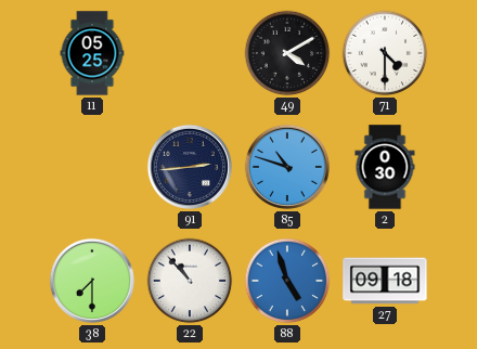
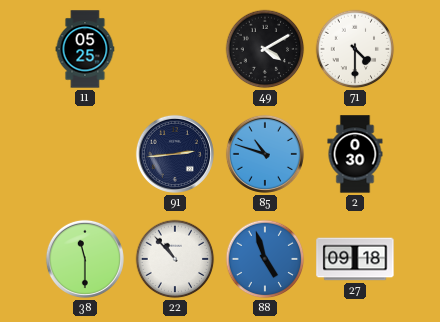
38: 7:30 -> 11:30
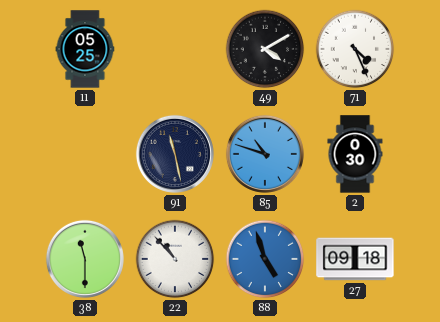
71: 4:30 -> 4:26
91: 2:44 -> 11:28
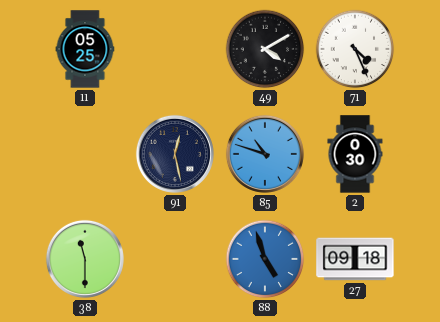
91: 11:28 -> 12:28
22: 10:53 -> none
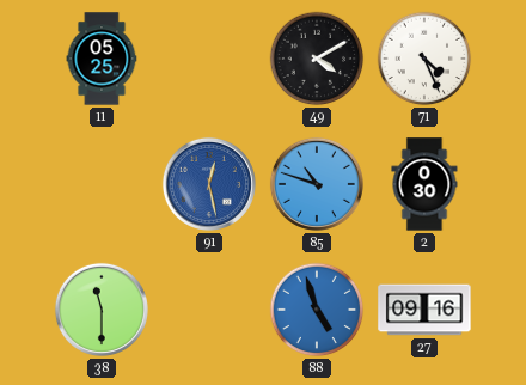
91 dial: navy -> blue
27: 09:18 -> 09:16
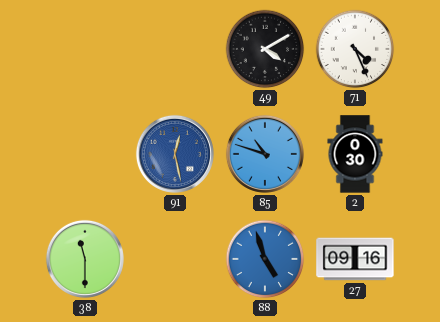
11: 05:25 -> none
